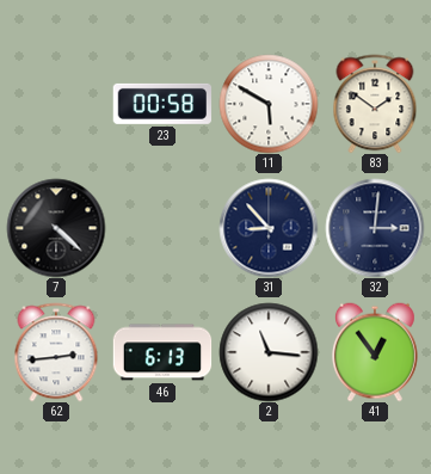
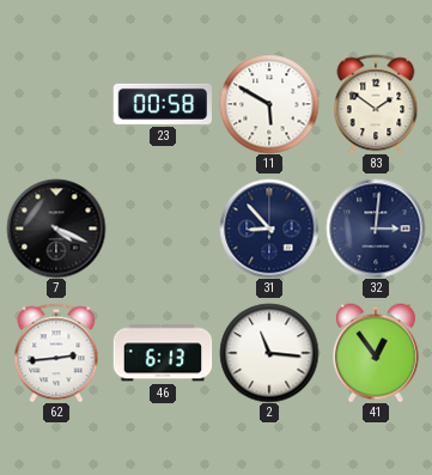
7: 4:22 -> 4:19
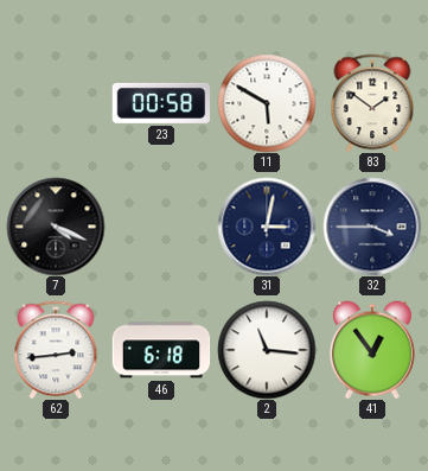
31: 8:53 -> 3:02
32: 3:01 -> 3:45
46: 6:13 -> 6:18
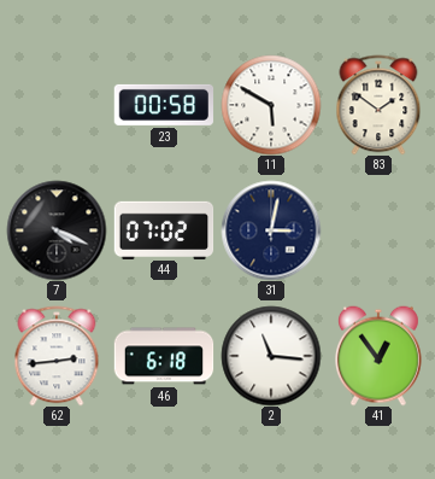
44: none -> 07:02
32: 3:45 -> none
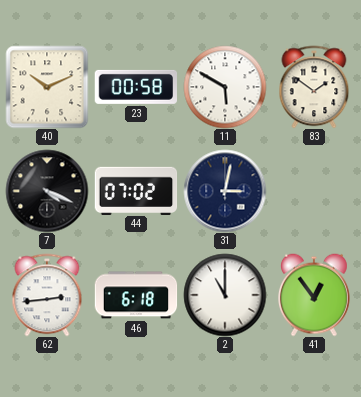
40: none -> 10:11
2: 11:16 -> 11:00
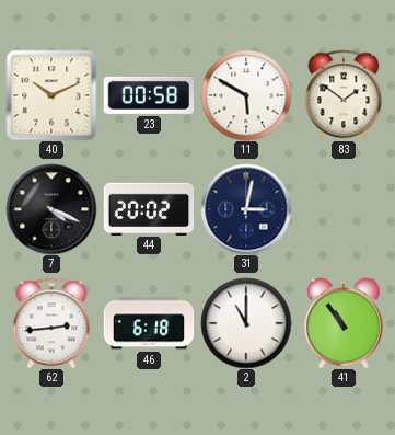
44: 07:02 -> 20:02
41: 12:54 -> 10:54
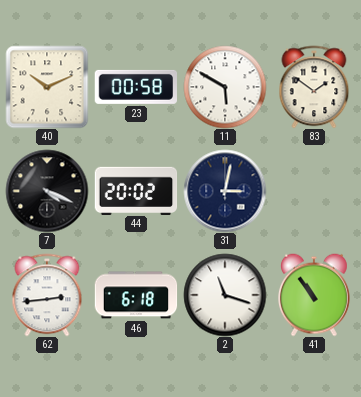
2: 11:00 -> 11:18
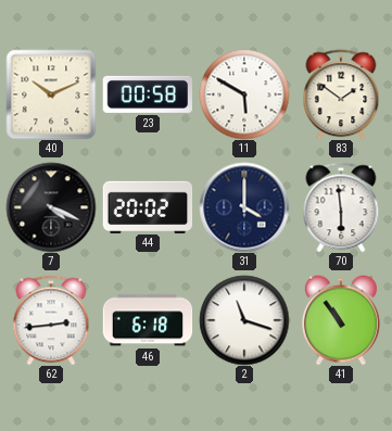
31: 3:02 -> 4:00
70: none -> 5:59
